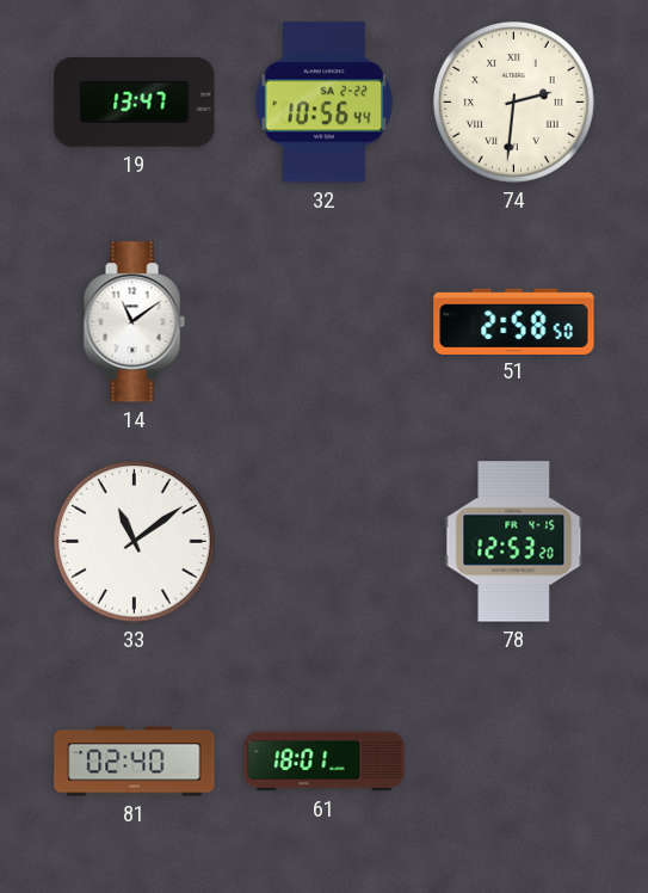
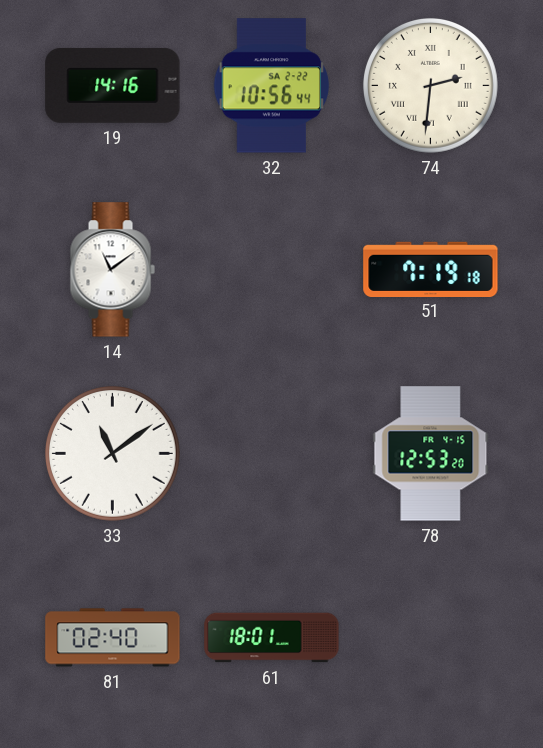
19: 13:47 -> 14:16
51: 2:58 -> 7:19
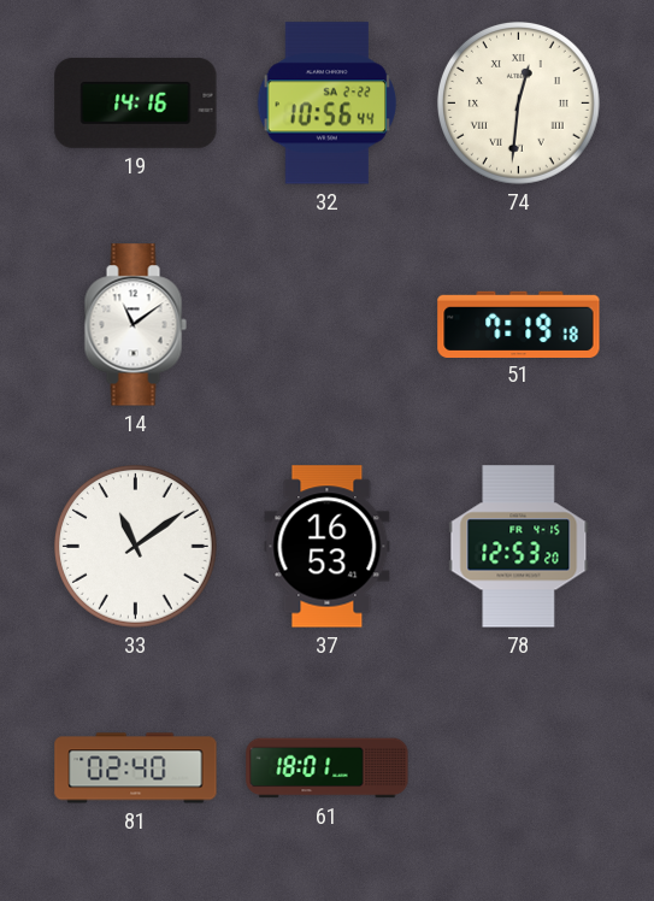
74: 2:31 -> 12:31
37: none -> 16:53
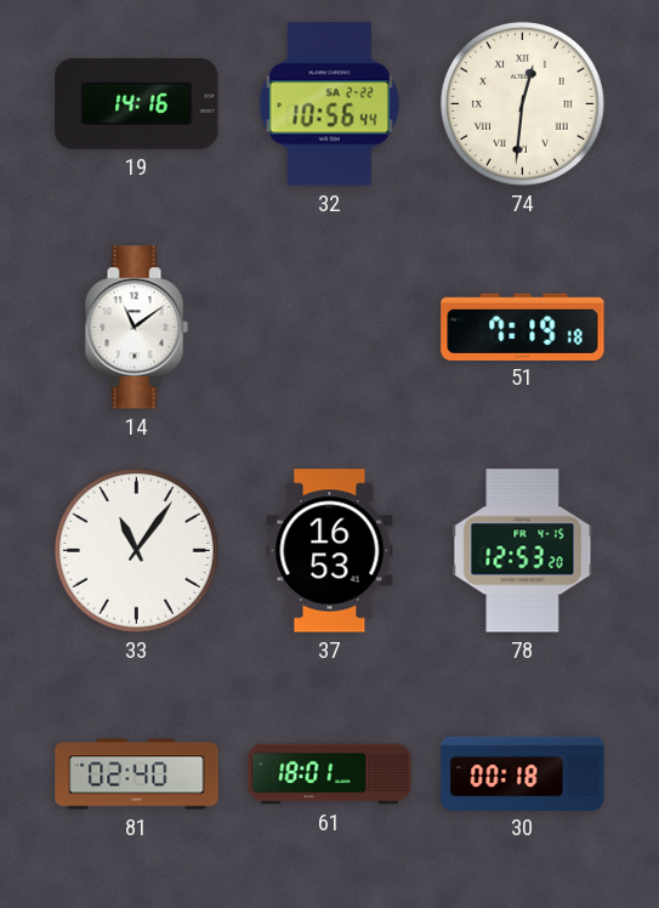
33: 11:09 -> 11:06
30: none -> 00:18
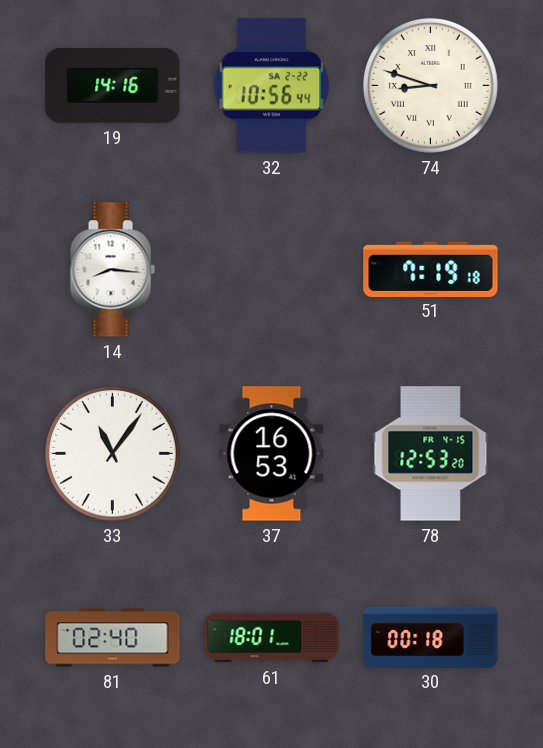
74: 12:31 -> 8:48
14: 11:09 -> 8:16
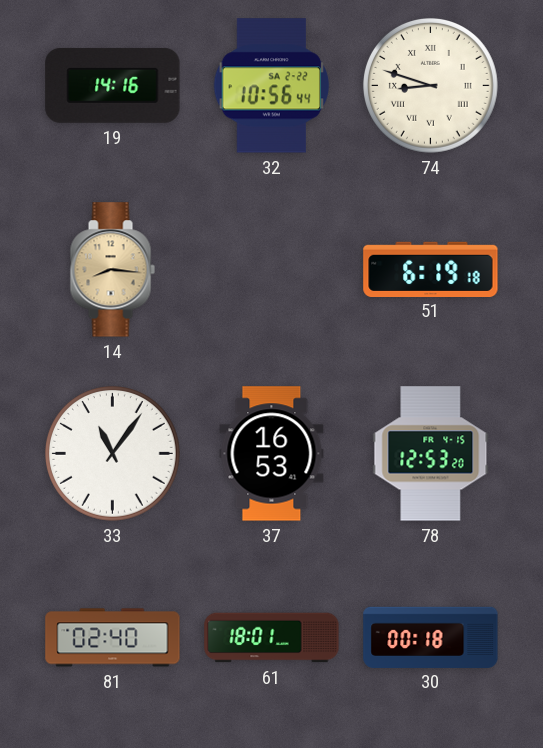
14 dial: white -> champagne
51: 7:19 -> 6:19
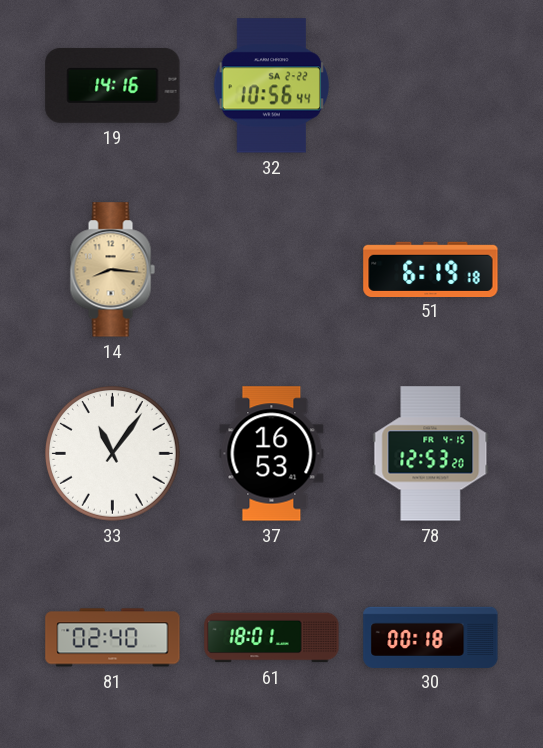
74: 8:48 -> none
